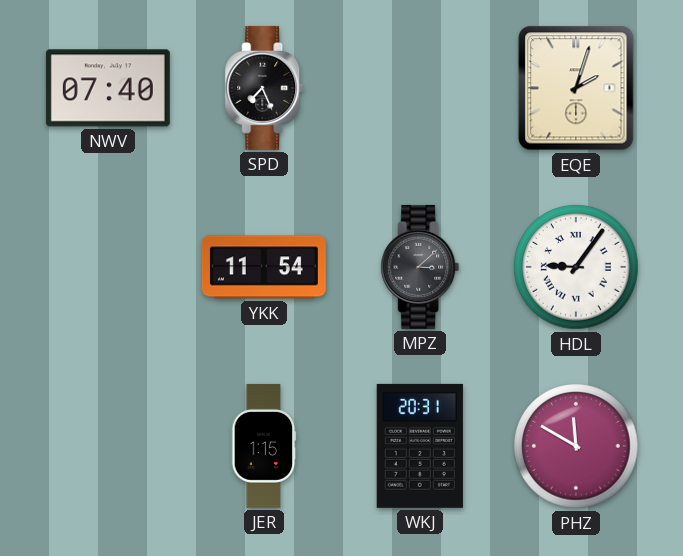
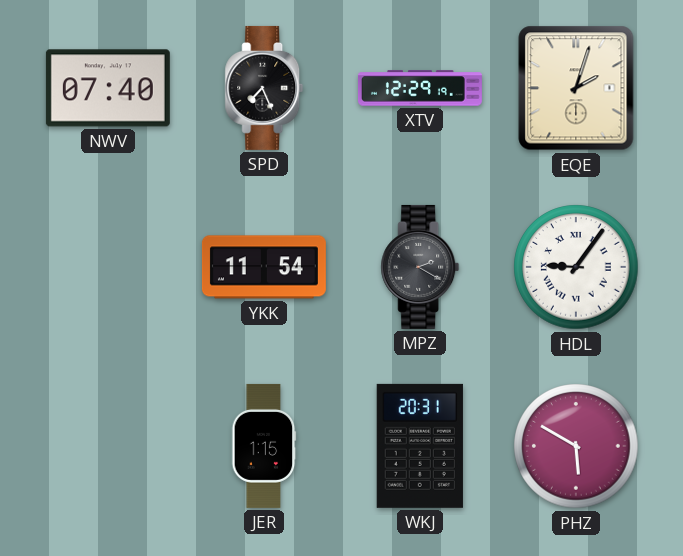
XTV: none -> 12:29
MPZ: 3:08 -> 2:20
PHZ: 11:50 -> 5:50
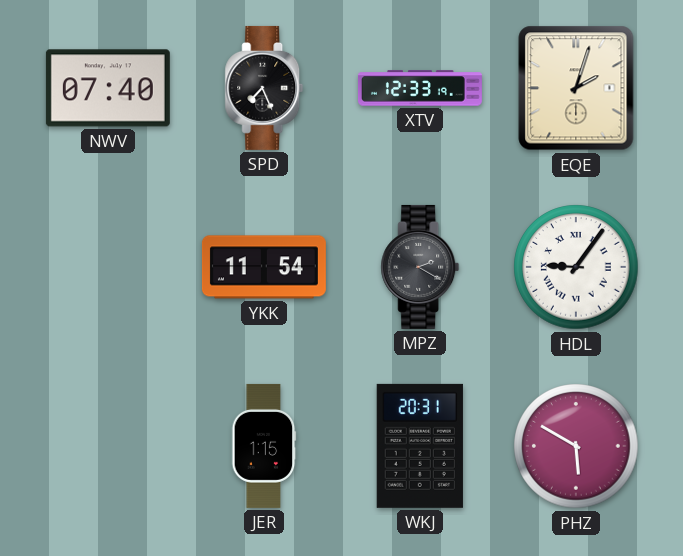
XTV: 12:29 -> 12:33
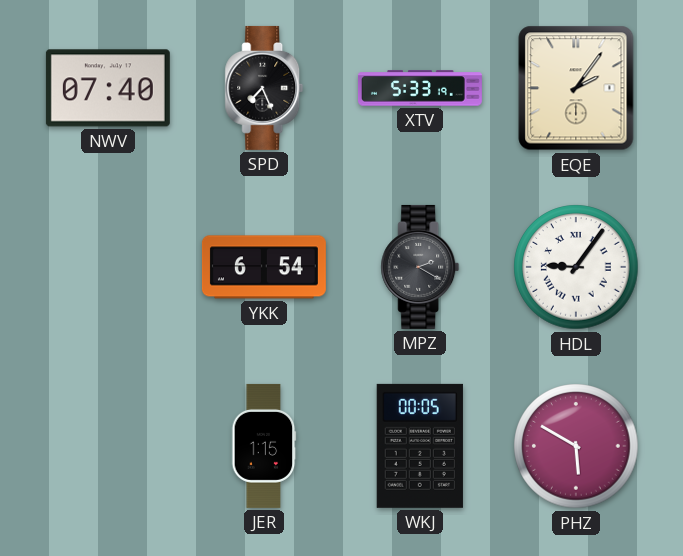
XTV: 12:33 -> 5:33
EQE: 2:03 -> 2:06
YKK: 11:54 -> 6:54
WKJ: 20:31 -> 00:05
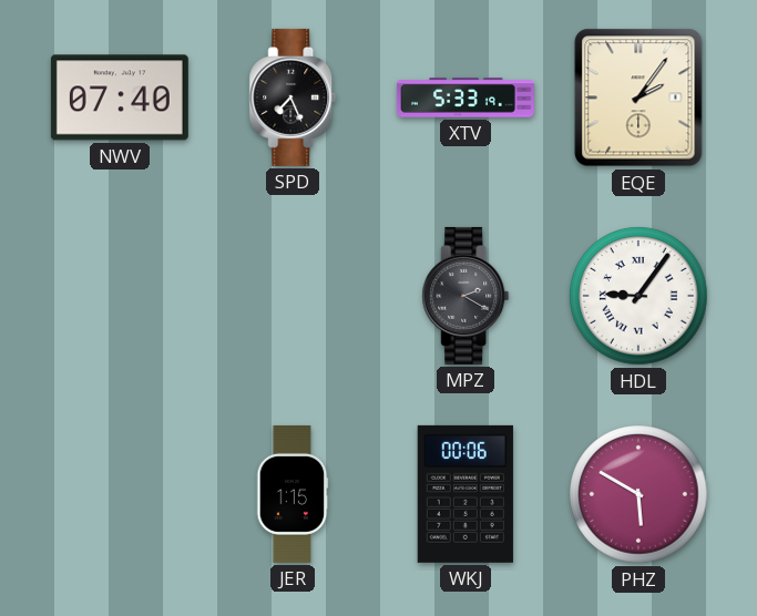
YKK: 6:54 -> none
WKJ: 00:05 -> 00:06
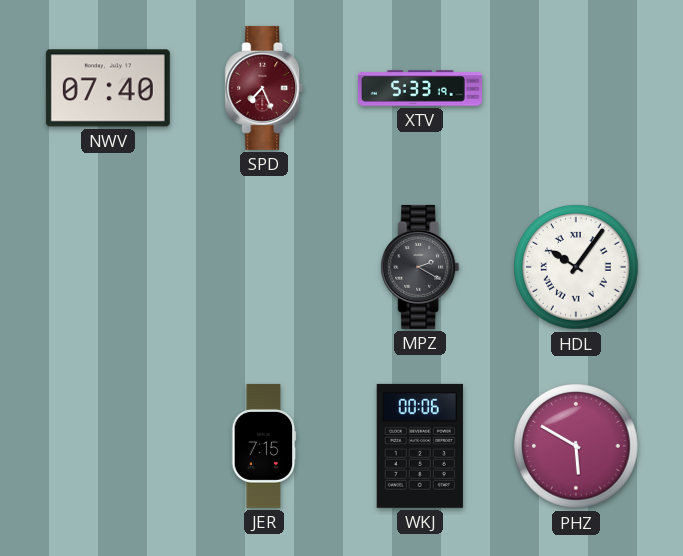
SPD dial: black -> burgundy
EQE: 2:06 -> none
HDL: 9:06 -> 10:06
JER: 1:15 -> 7:15
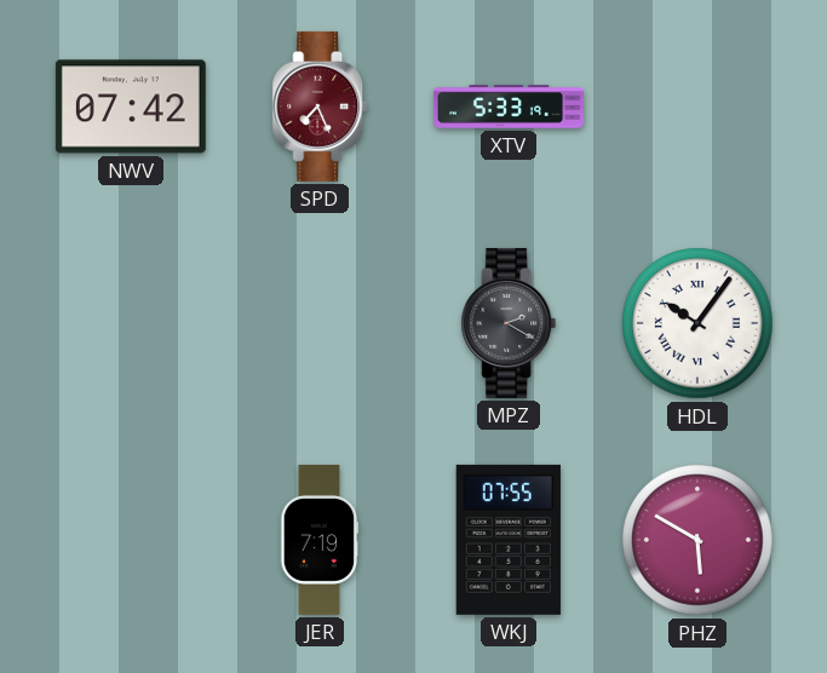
NWV: 07:40 -> 07:42
JER: 7:15 -> 7:19
WKJ: 00:06 -> 07:55
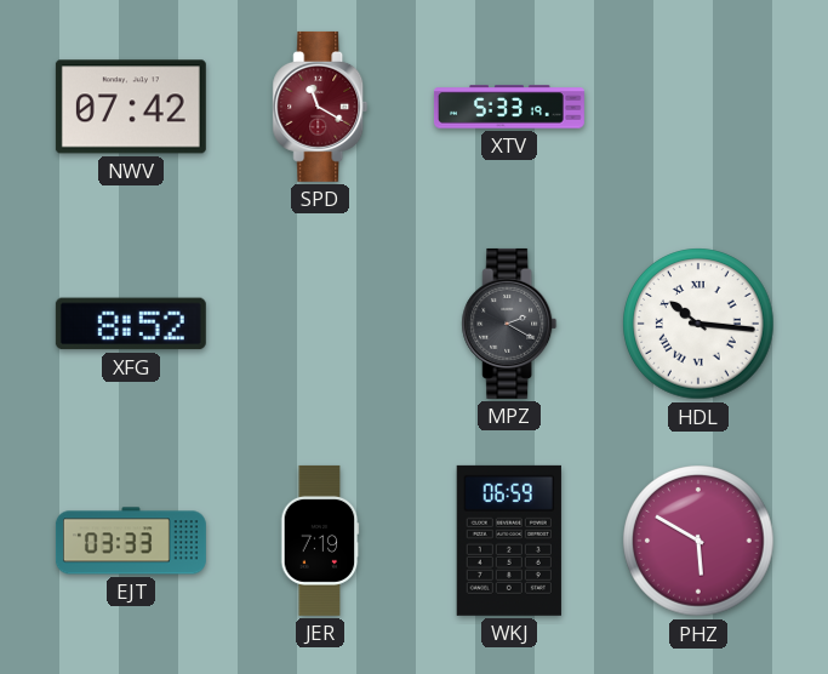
SPD: 7:26 -> 11:20
XFG: none -> 8:52
HDL: 10:06 -> 10:16
EJT: none -> 03:33
WKJ: 07:55 -> 06:59
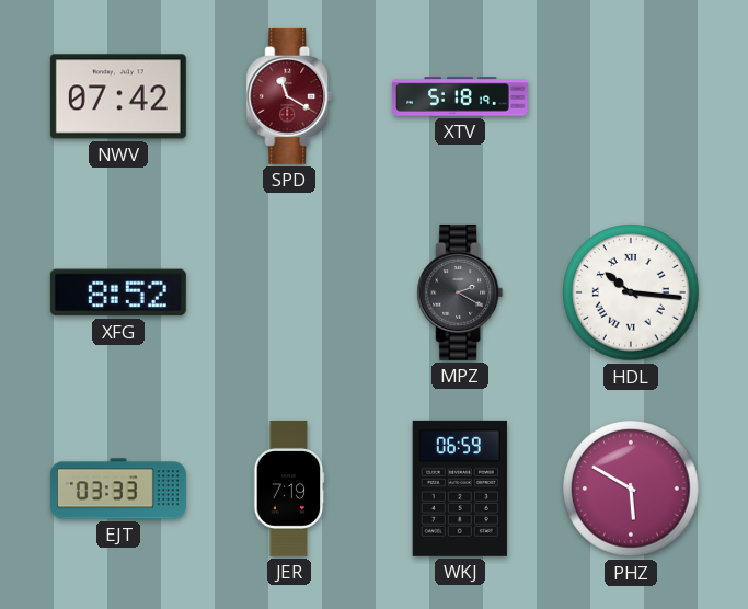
XTV: 5:33 -> 5:18
